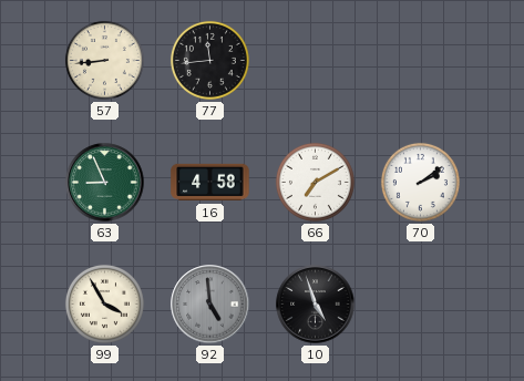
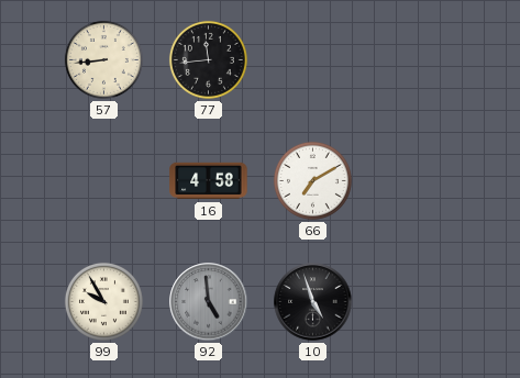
63: 8:56 -> none
70: 2:09 -> none
99: 3:55 -> 9:55
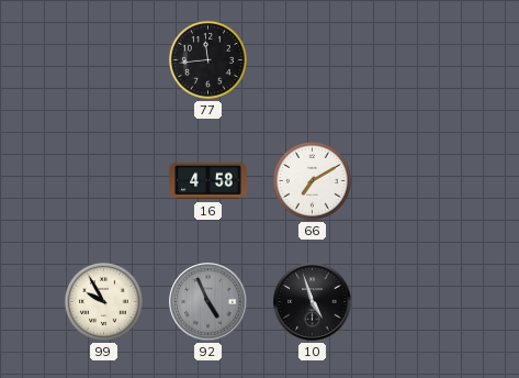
57: 8:44 -> none
92: 4:59 -> 4:56
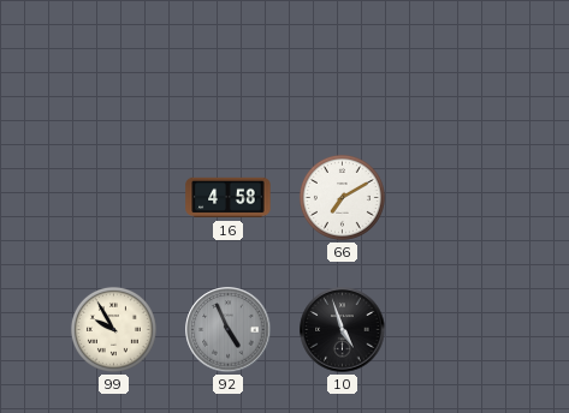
77: 11:44 -> none
